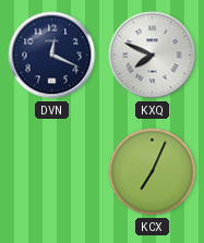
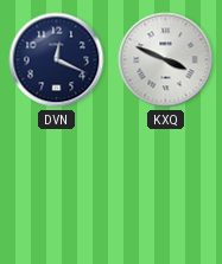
KXQ: 7:49 -> 3:49
KCX: 7:04 -> none
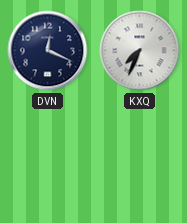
KXQ: 3:49 -> 7:34
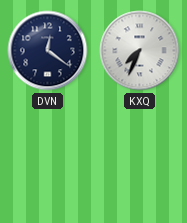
DVN: 12:19 -> 12:21
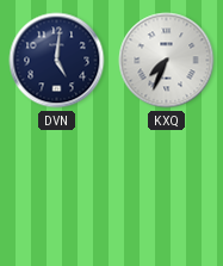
DVN: 12:21 -> 5:01
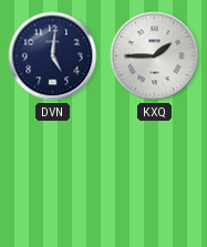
KXQ: 7:34 -> 1:45
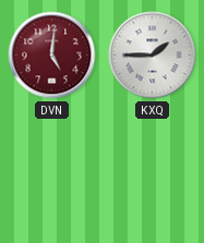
DVN dial: navy -> burgundy
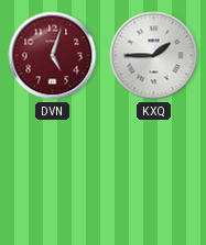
DVN: 5:01 -> 5:03
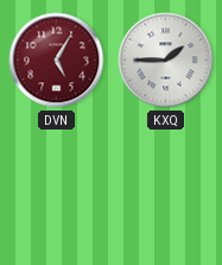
DVN: 5:03 -> 5:05
